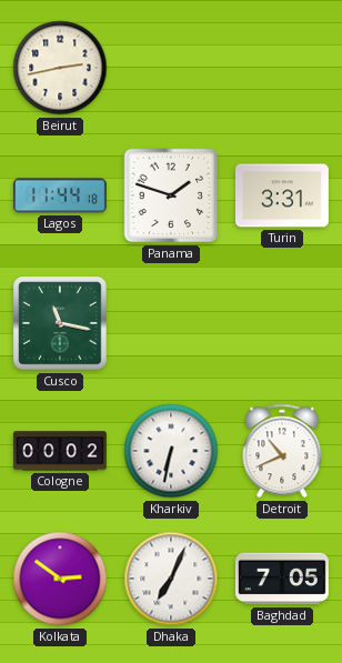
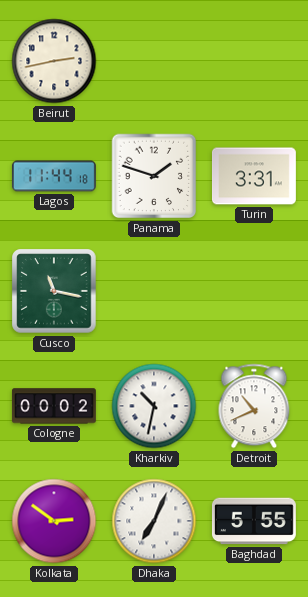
Kharkiv: 6:32 -> 10:32
Baghdad: 7:05 -> 5:55
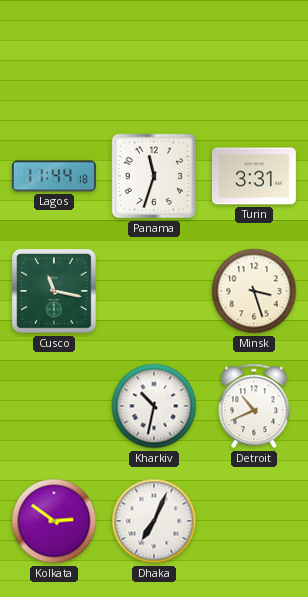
Beirut: 2:43 -> none
Panama: 1:48 -> 11:33
Minsk: none -> 3:27
Cologne: 00:02 -> none
Baghdad: 5:55 -> none
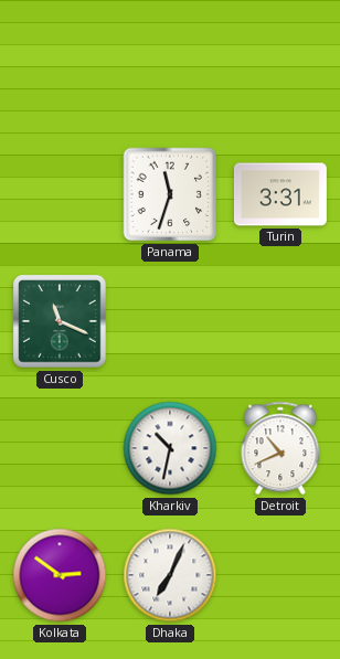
Lagos: 11:44 -> none
Cusco: 11:17 -> 11:19
Minsk: 3:27 -> none
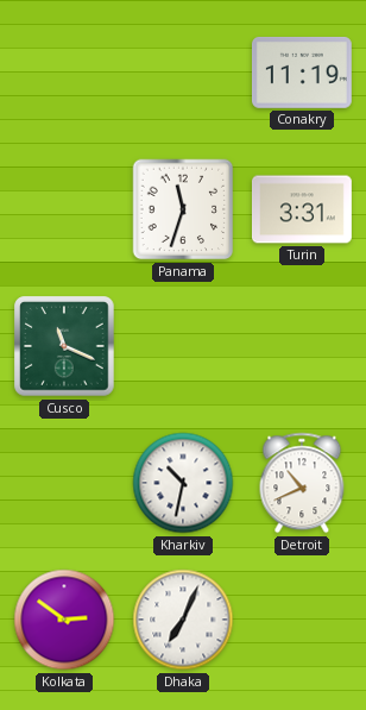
Conakry: none -> 11:19
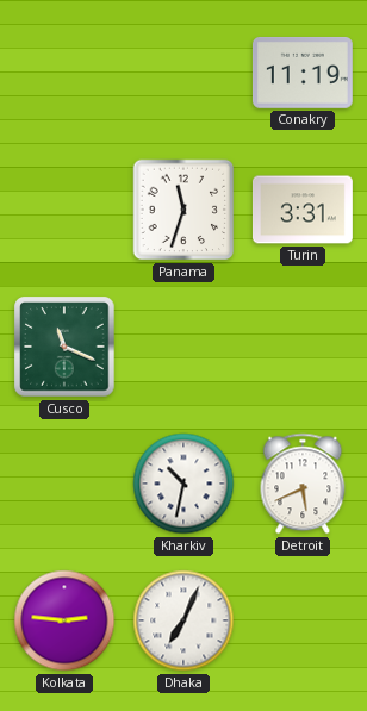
Detroit: 10:41 -> 5:41
Kolkata: 2:51 -> 2:46
